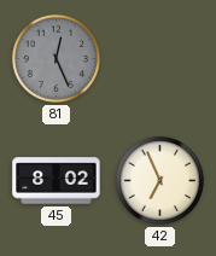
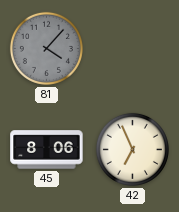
81: 12:26 -> 4:07
45: 8:02 -> 8:06
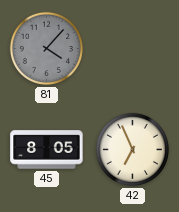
45: 8:06 -> 8:05
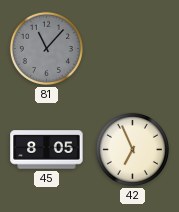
81: 4:07 -> 11:07
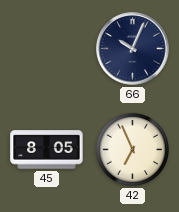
81: 11:07 -> none
66: none -> 10:04
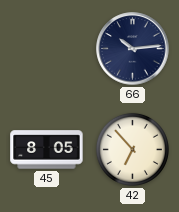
66: 10:04 -> 10:14
42: 6:56 -> 6:53
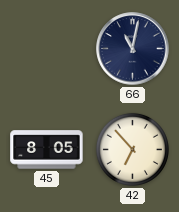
66: 10:14 -> 11:02
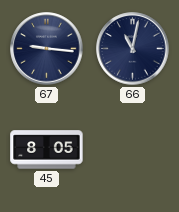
67: none -> 9:16
42: 6:53 -> none
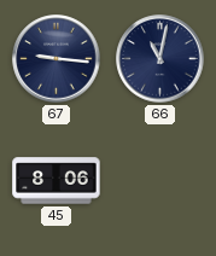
45: 8:05 -> 8:06
